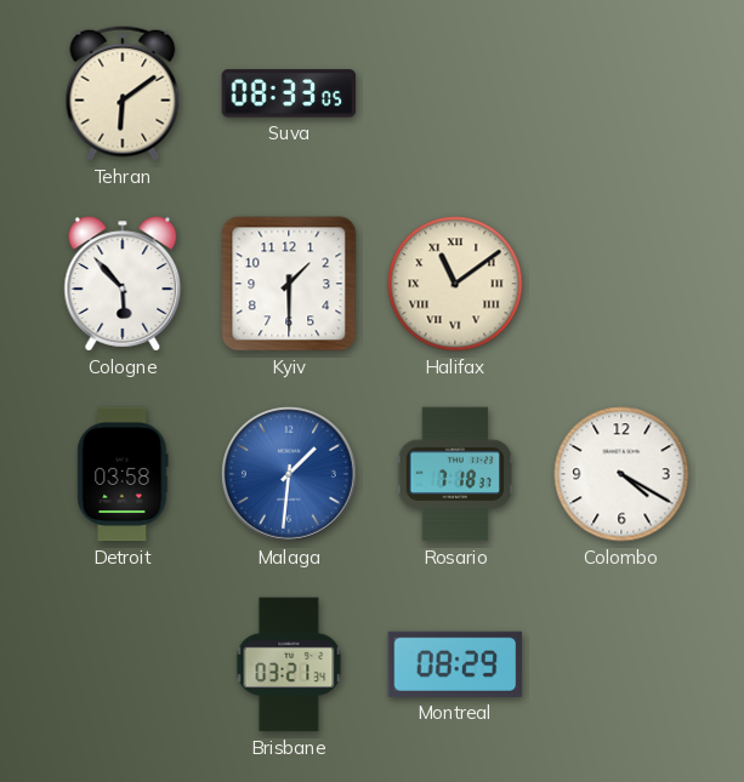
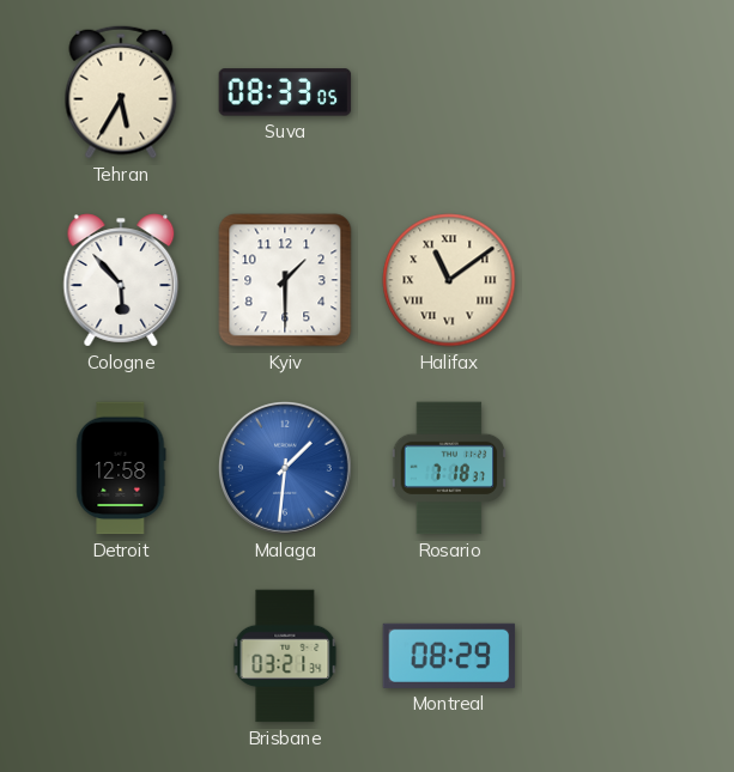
Tehran: 6:09 -> 5:35
Detroit: 03:58 -> 12:58
Colombo: 4:20 -> none
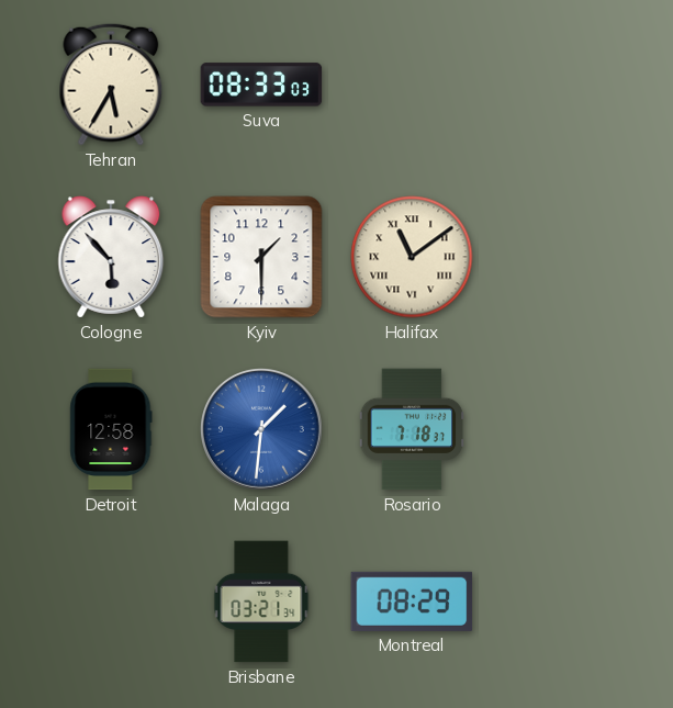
Suva: 08:33:05 -> 08:33:03
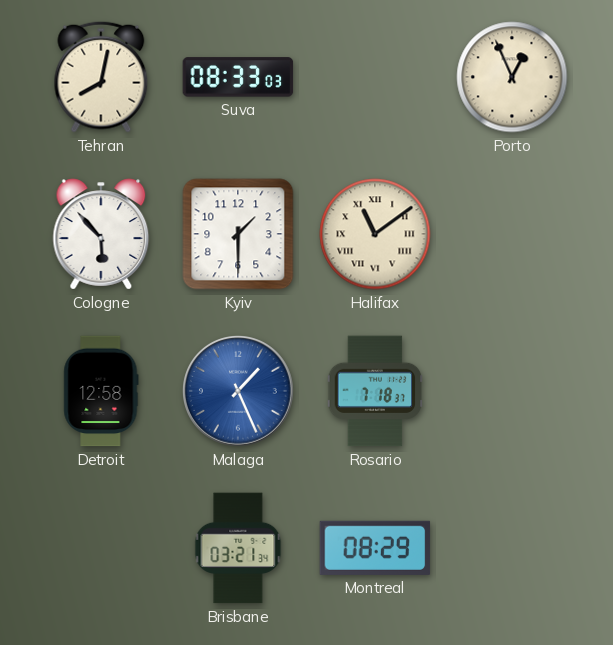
Tehran: 5:35 -> 8:02
Porto: none -> 12:56
Malaga: 1:31 -> 1:26
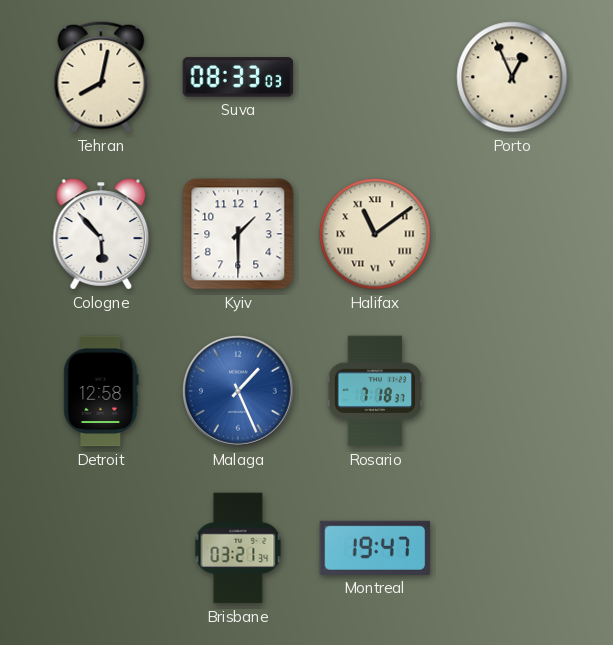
Montreal: 08:29 -> 19:47
